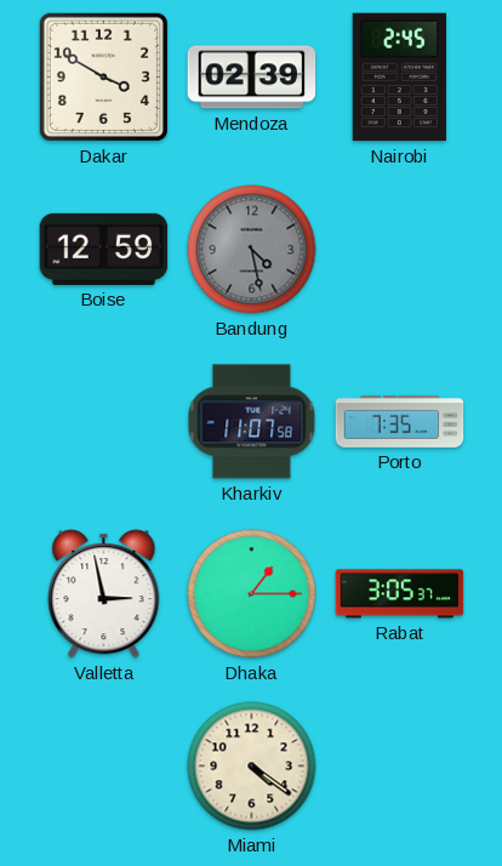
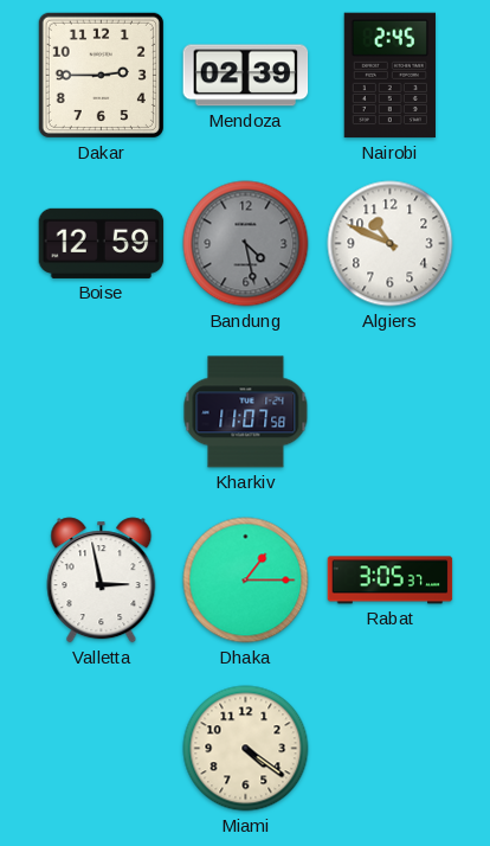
Dakar: 3:50 -> 2:45
Algiers: none -> 10:49
Porto: 7:35 -> none
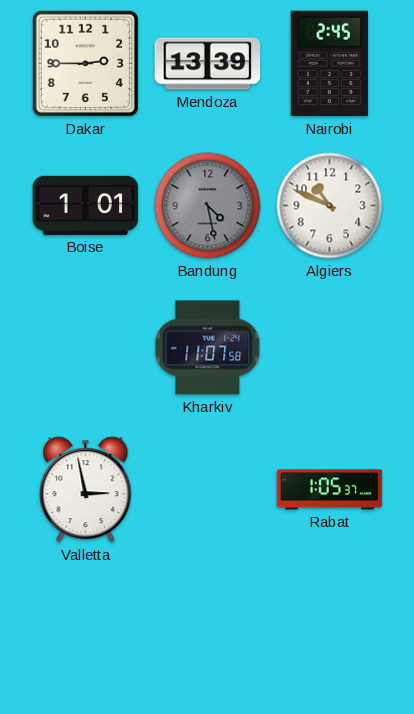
Mendoza: 02:39 -> 13:39
Boise: 12:59 -> 1:01
Dhaka: 1:15 -> none
Rabat: 3:05 -> 1:05
Miami: 4:21 -> none
